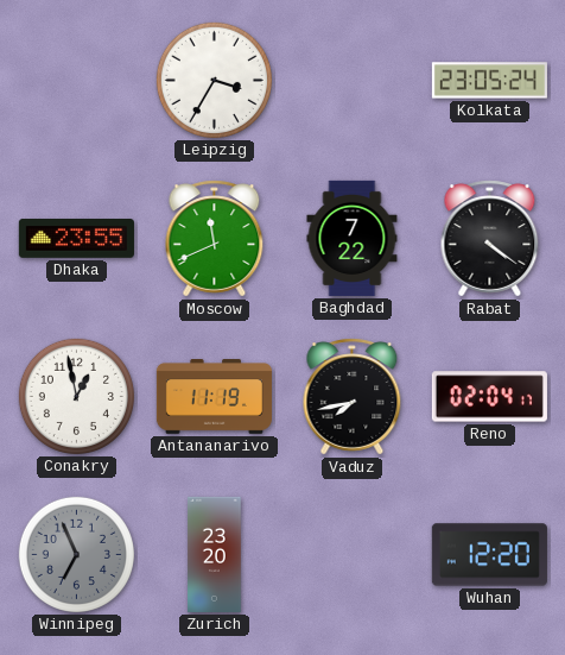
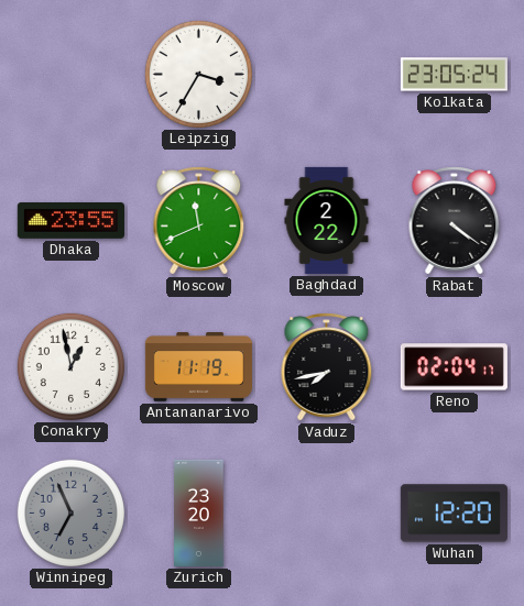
Baghdad: 7:22 -> 2:22
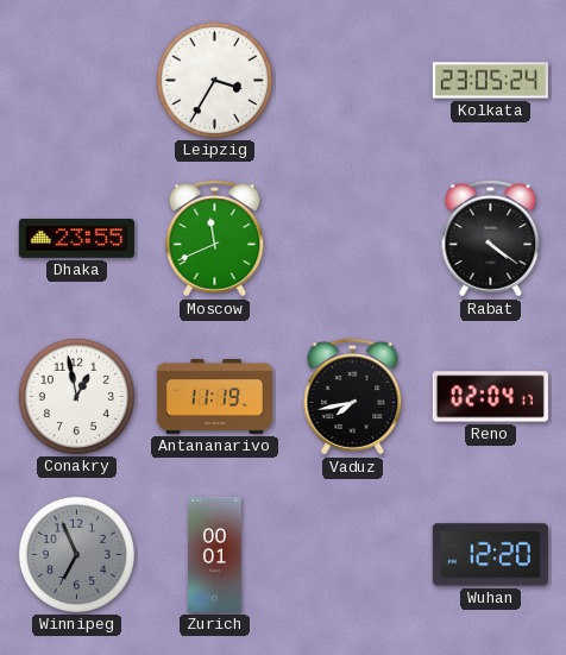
Baghdad: 2:22 -> none
Zurich: 23:20 -> 00:01
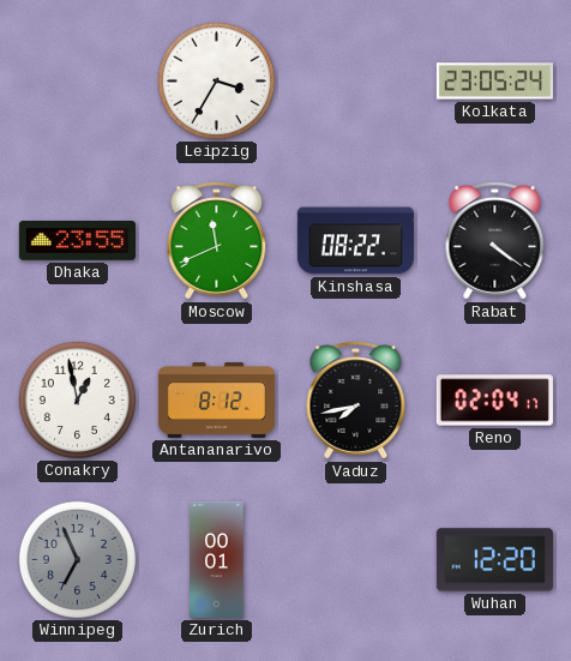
Kinshasa: none -> 08:22
Antananarivo: 11:19 -> 8:12
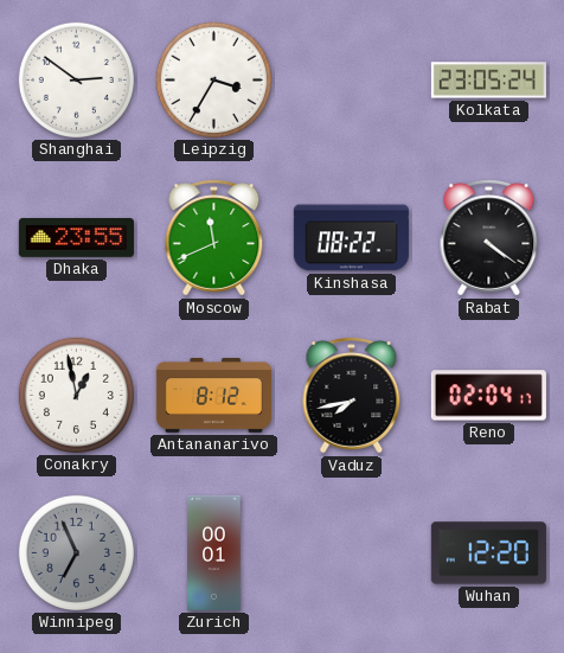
Shanghai: none -> 2:51
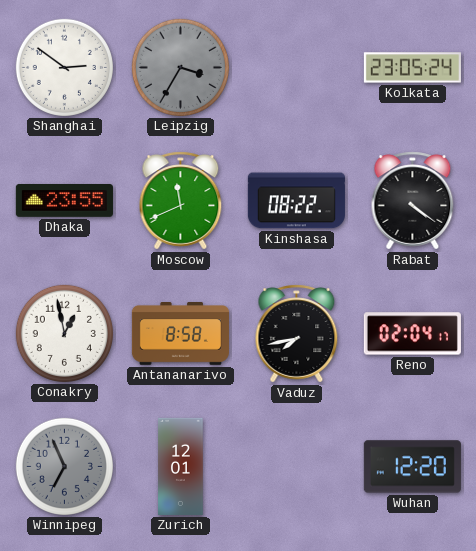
Leipzig dial: white -> grey
Antananarivo: 8:12 -> 8:58
Zurich: 00:01 -> 12:01
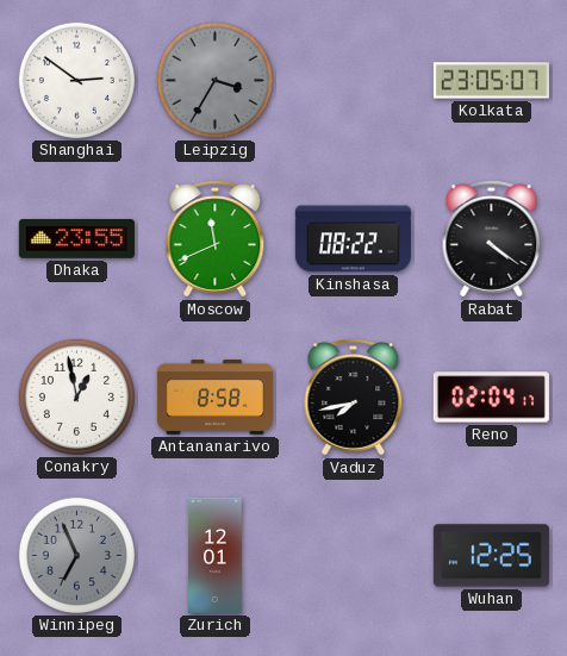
Kolkata: 23:05:24 -> 23:05:07
Wuhan: 12:20 -> 12:25
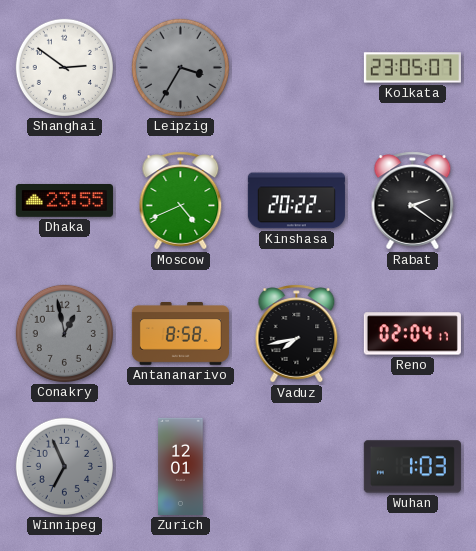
Moscow: 11:41 -> 4:41
Kinshasa: 08:22 -> 20:22
Rabat: 4:21 -> 2:21
Conakry dial: white -> grey
Wuhan: 12:25 -> 1:03
